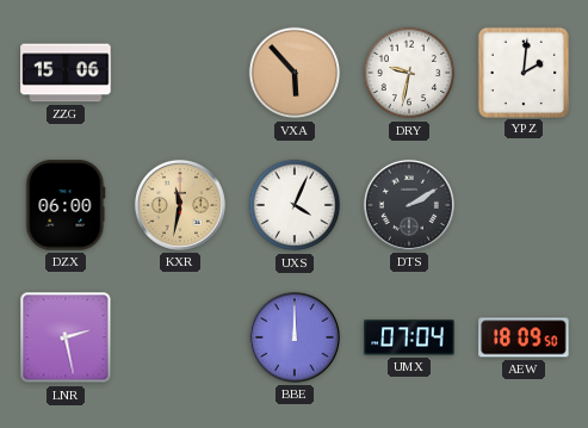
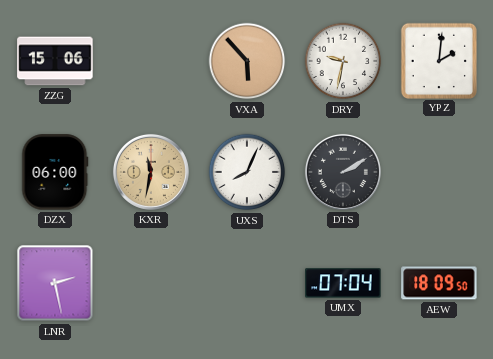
UXS: 4:04 -> 8:04
BBE: 12:00 -> none
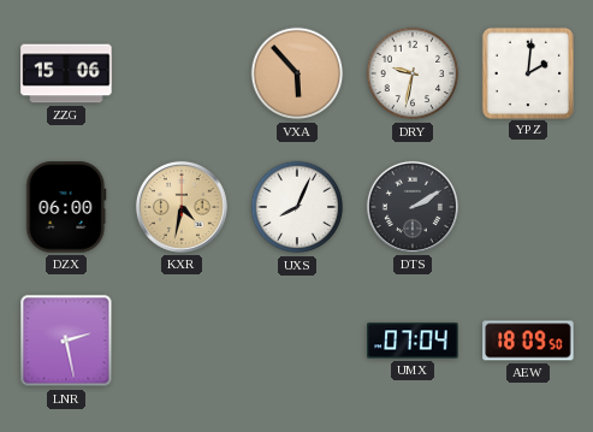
KXR: 11:32 -> 4:32
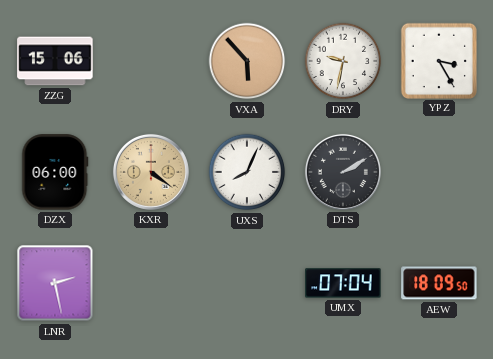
YPZ: 2:01 -> 3:25
KXR: 4:32 -> 4:21
